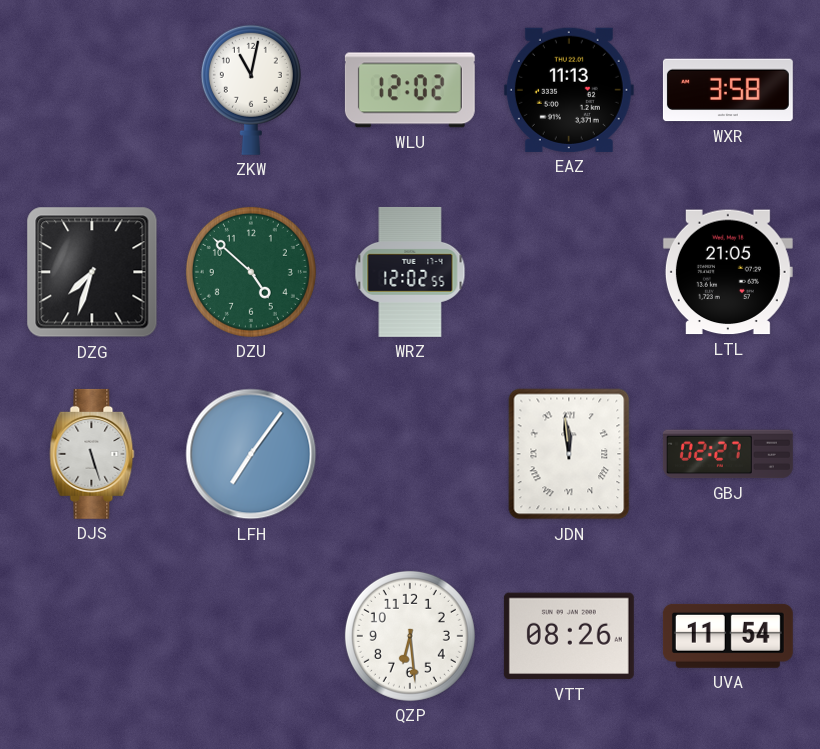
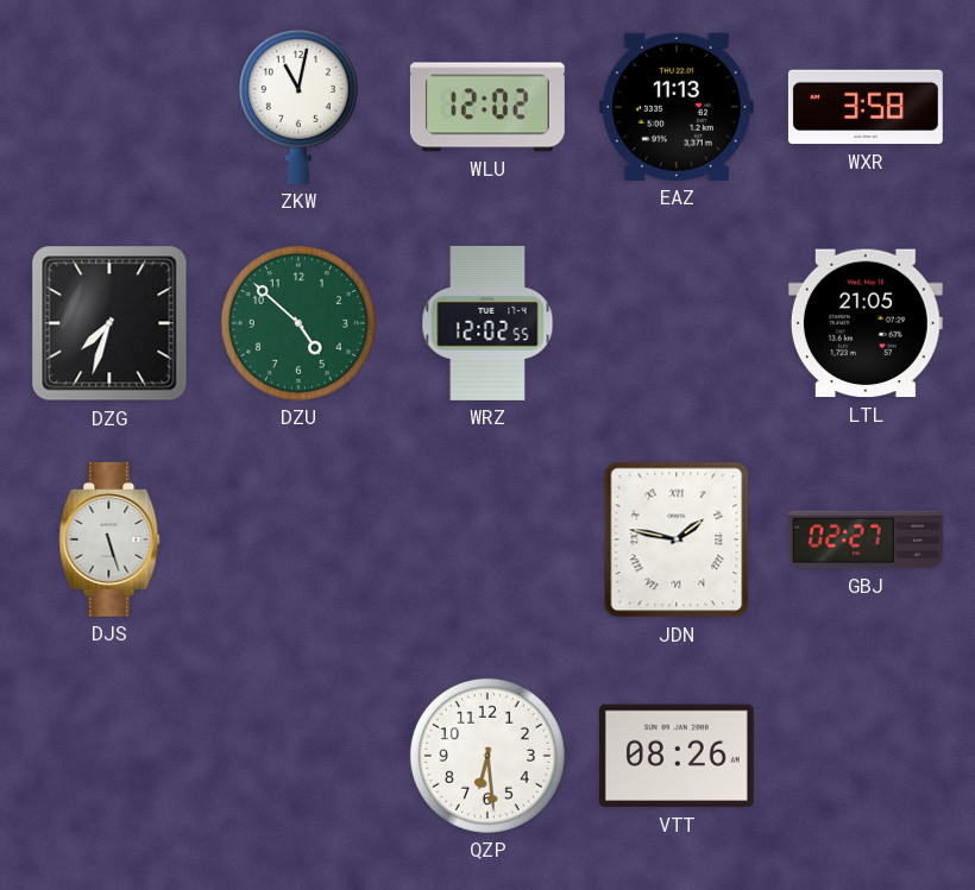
LFH: 7:06 -> none
JDN: 11:59 -> 1:47
UVA: 11:54 -> none
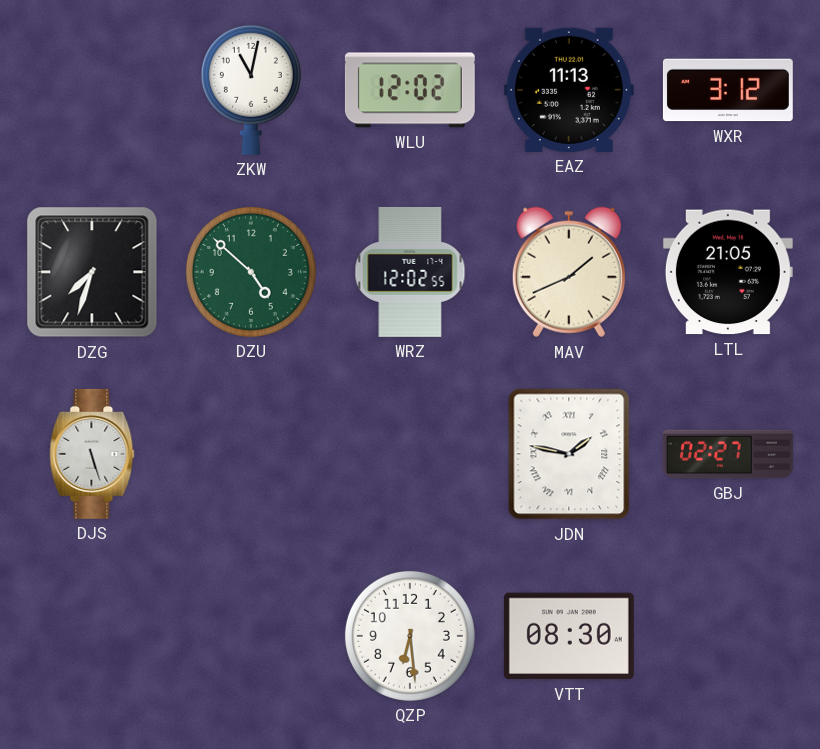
WXR: 3:58 -> 3:12
MAV: none -> 1:41
VTT: 08:26 -> 08:30
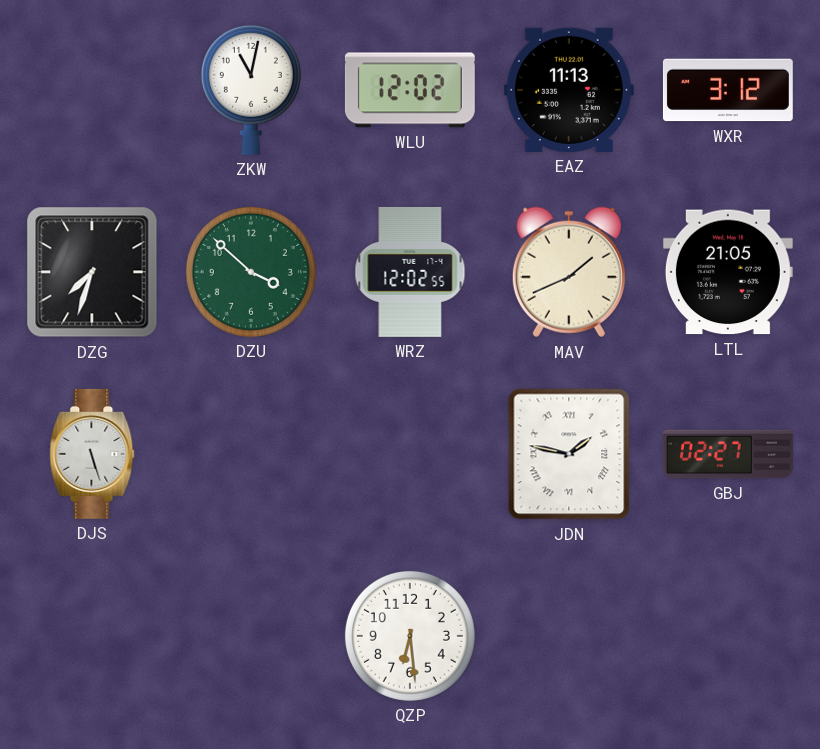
DZU: 4:52 -> 3:52
VTT: 08:30 -> none
